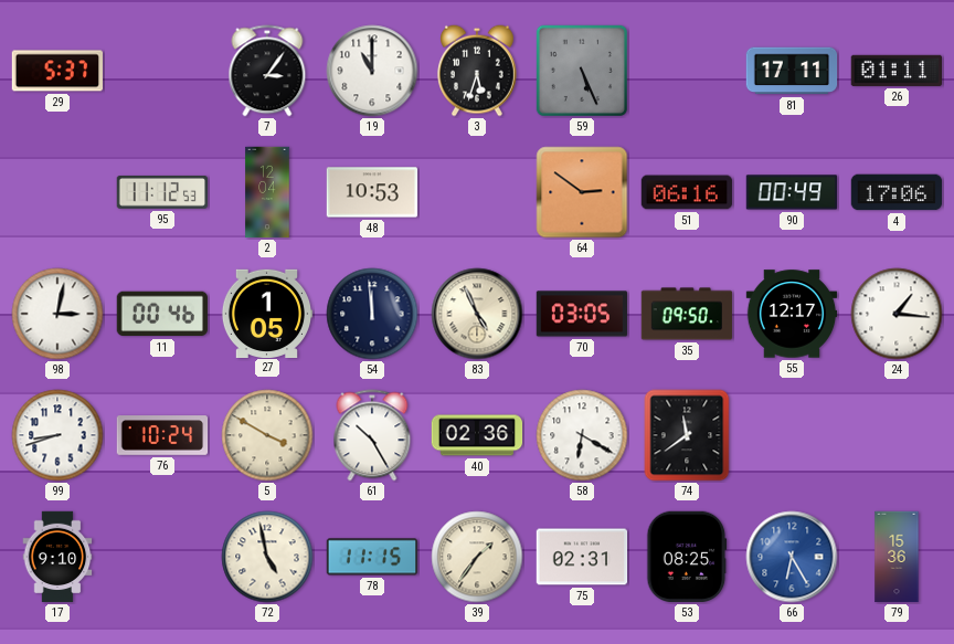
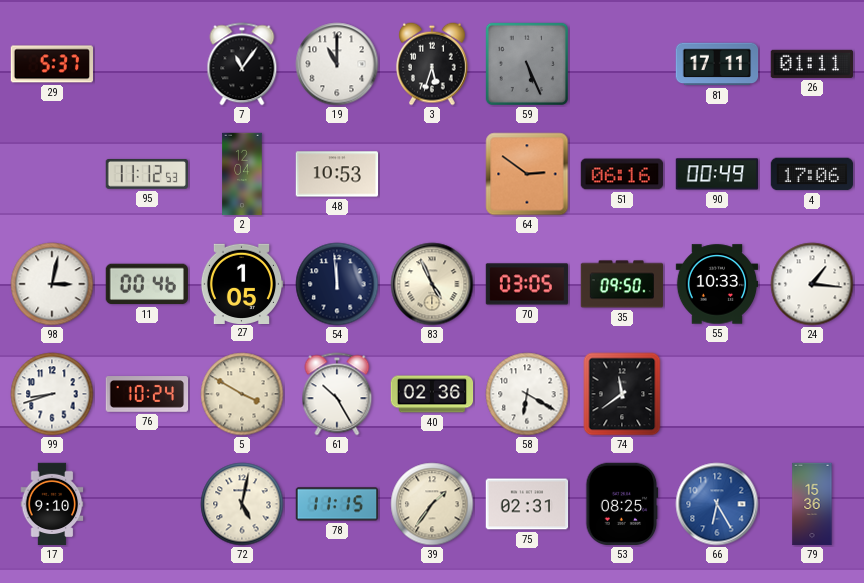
7: 3:06 -> 11:06
55: 12:17 -> 10:33
72: 4:58 -> 5:02
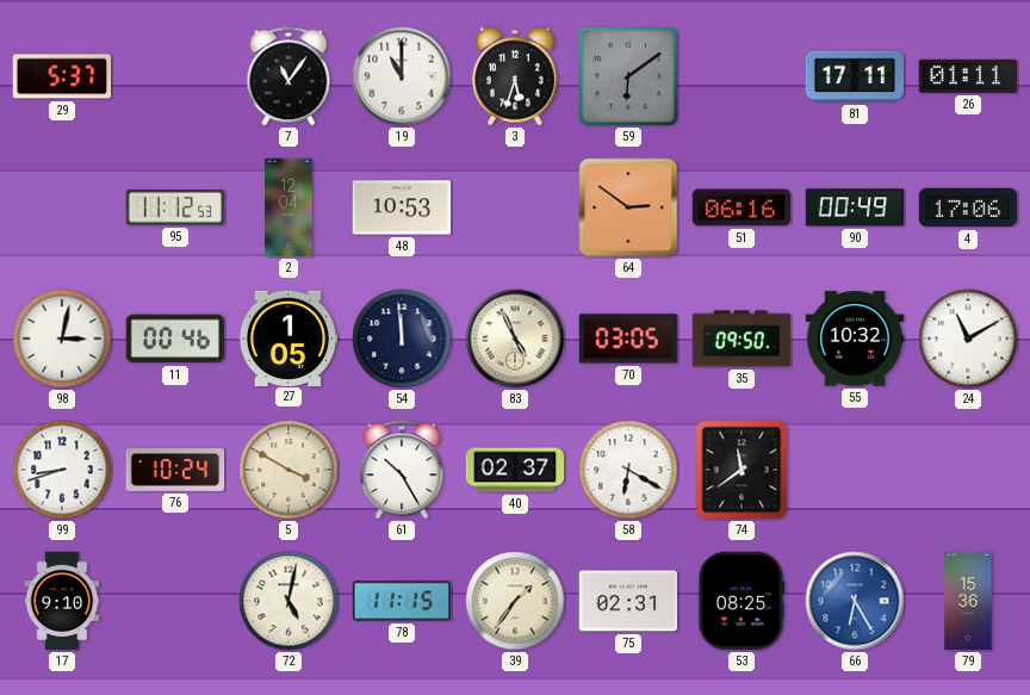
59: 5:26 -> 6:09
55: 10:33 -> 10:32
24: 1:16 -> 11:10
40: 02:36 -> 02:37
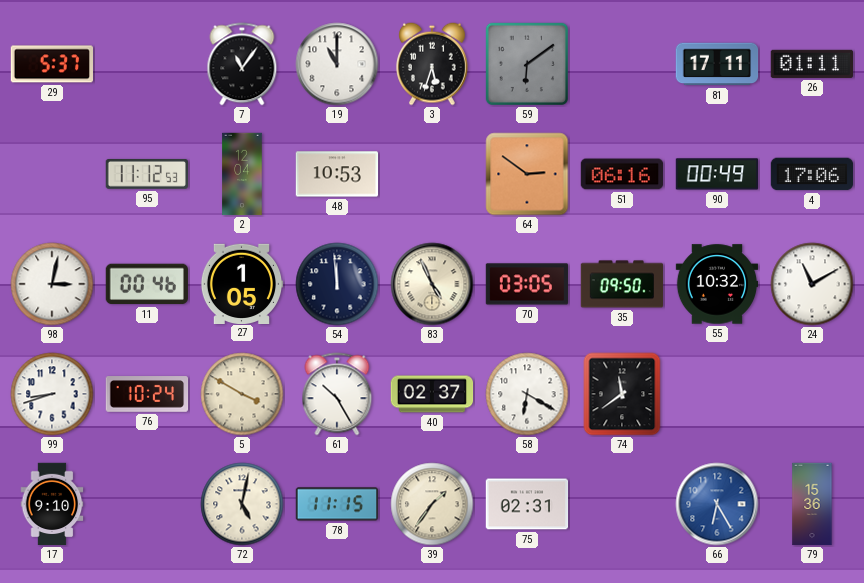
53: 08:25 -> none
